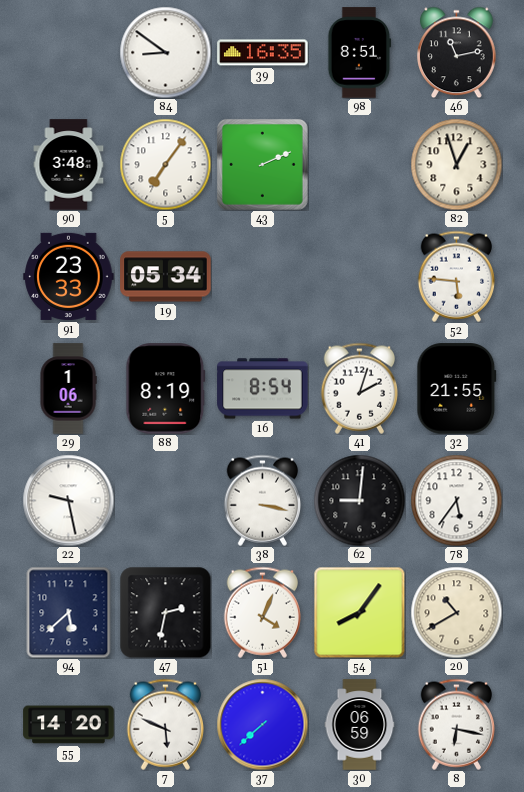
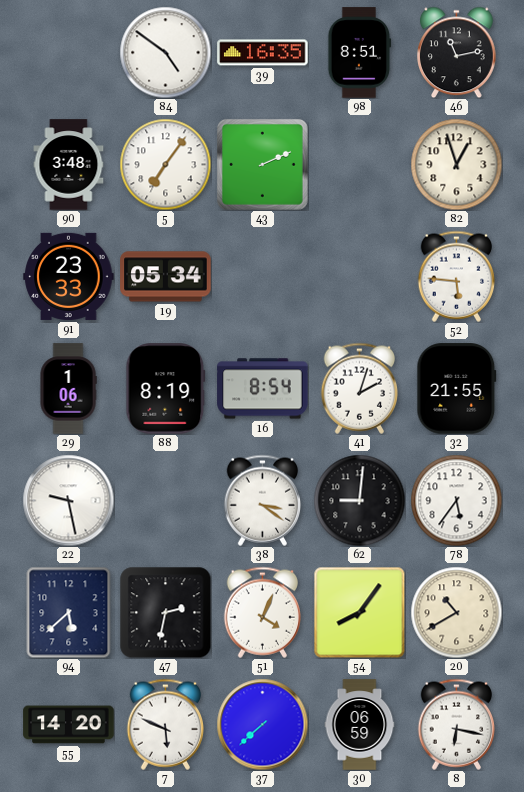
84: 8:51 -> 4:51
38: 3:17 -> 3:21
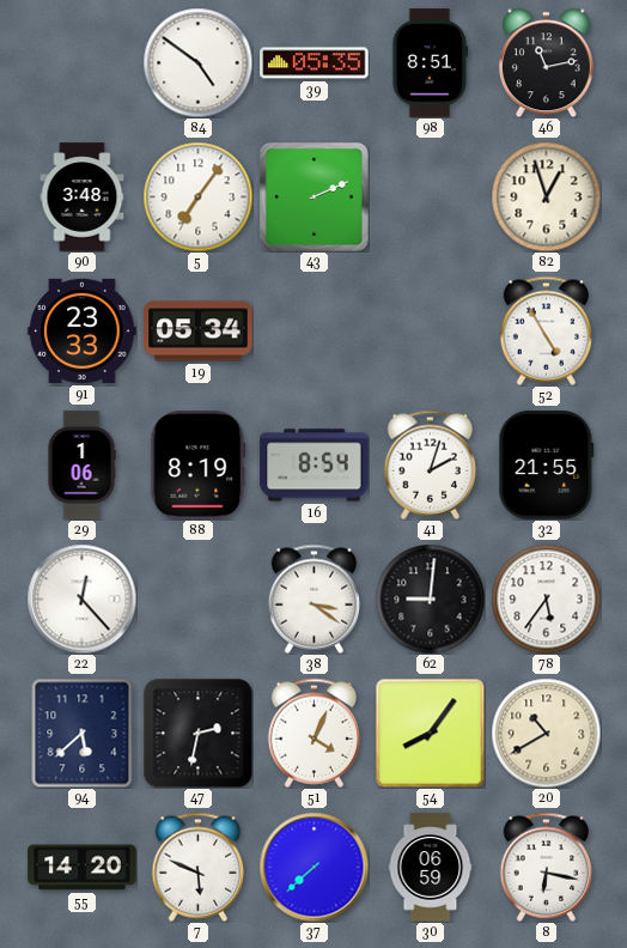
39: 16:35 -> 05:35
52: 5:46 -> 4:55
22: 9:28 -> 12:23
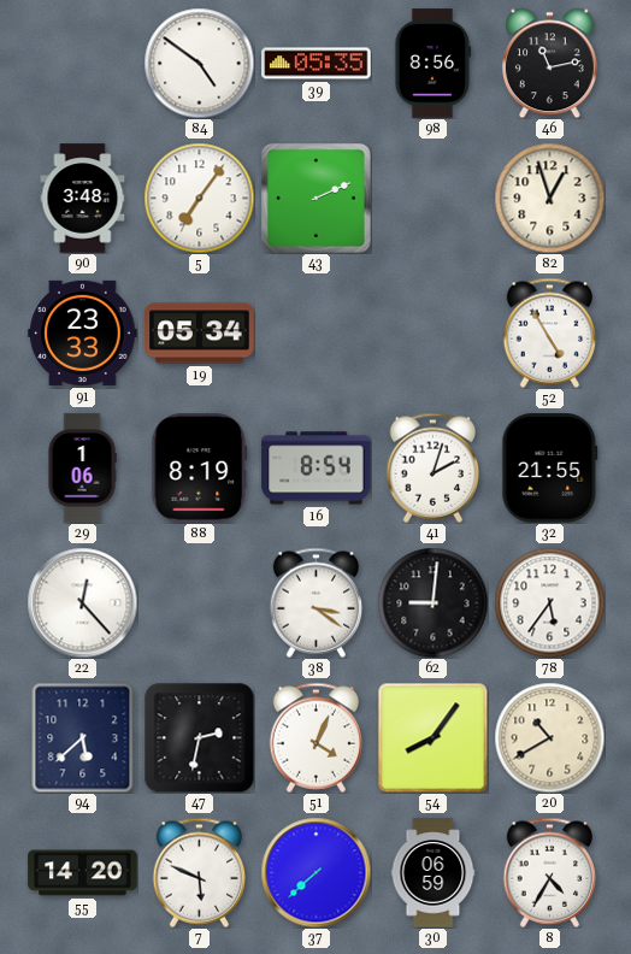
98: 8:51 -> 8:56
8: 6:17 -> 4:35
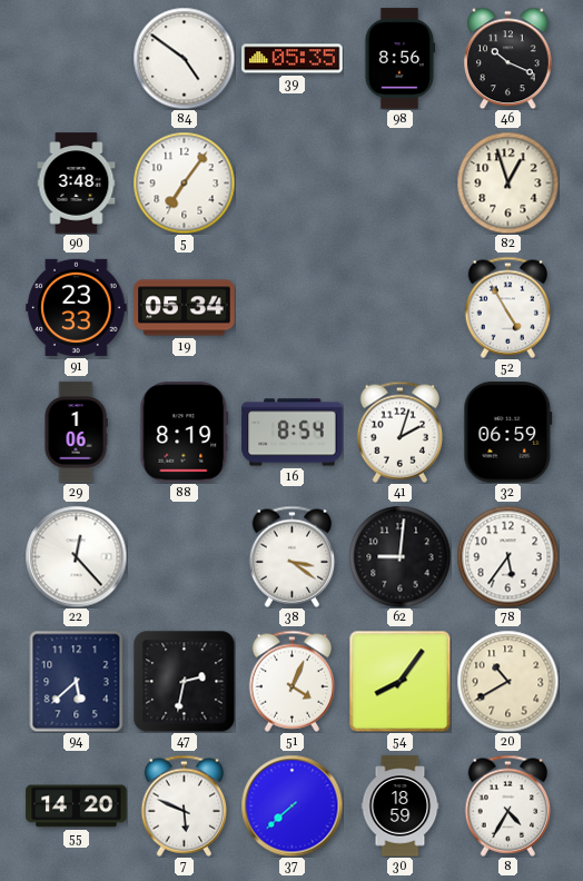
46: 11:13 -> 10:19
43: 2:11 -> none
32: 21:55 -> 06:59
30: 06:59 -> 18:59
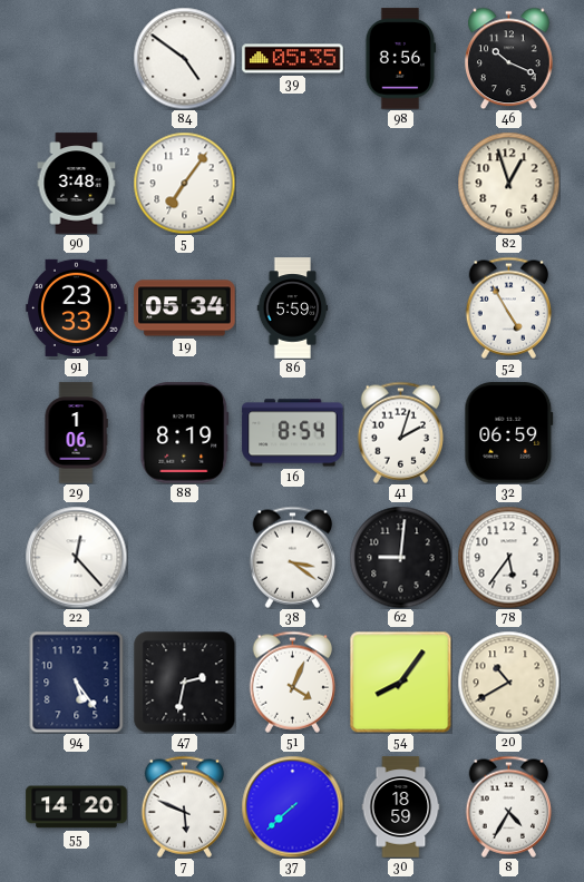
86: none -> 5:59
94: 5:38 -> 5:24
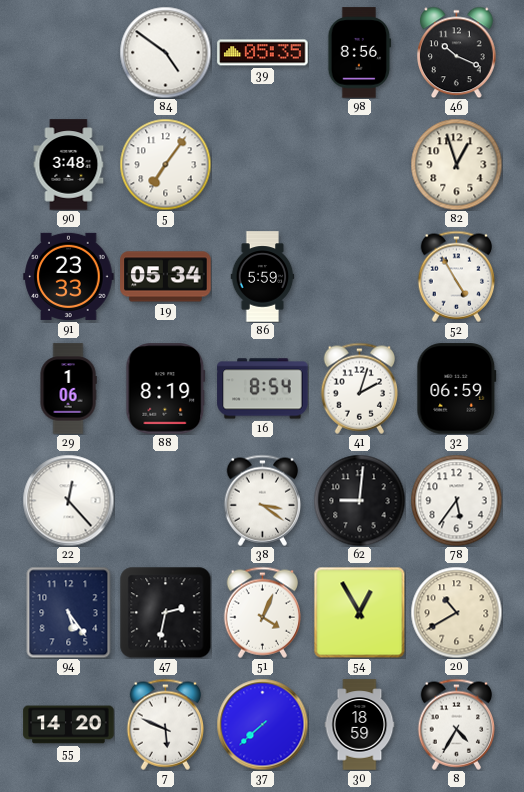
54: 8:06 -> 12:55
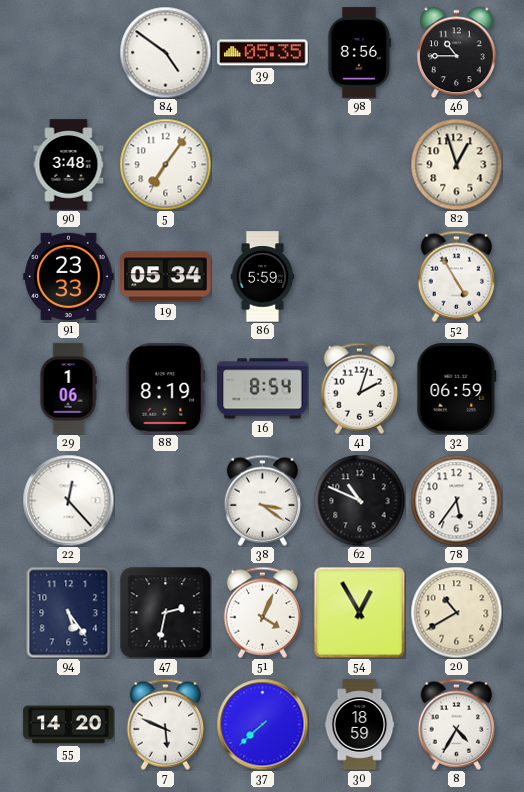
46: 10:19 -> 10:45
62: 9:01 -> 10:49
